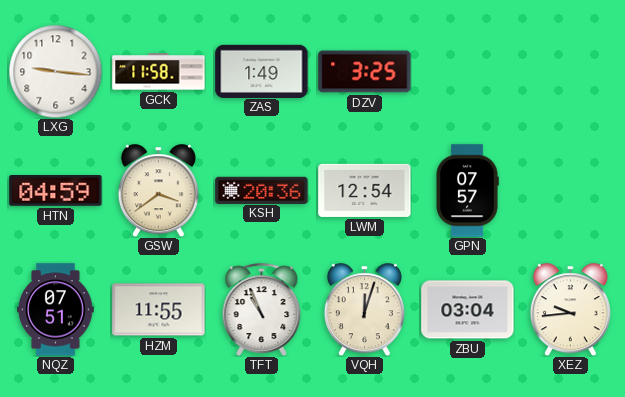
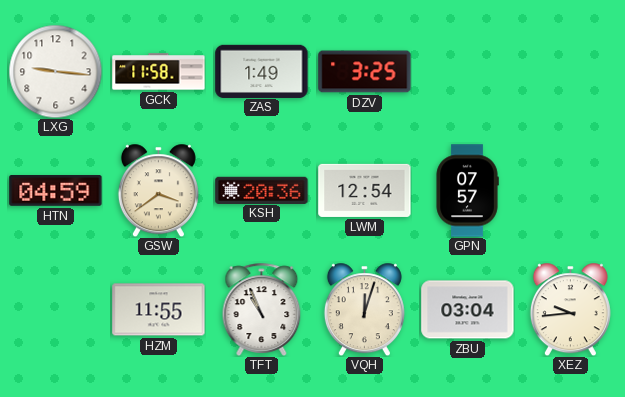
NQZ: 07:51 -> none
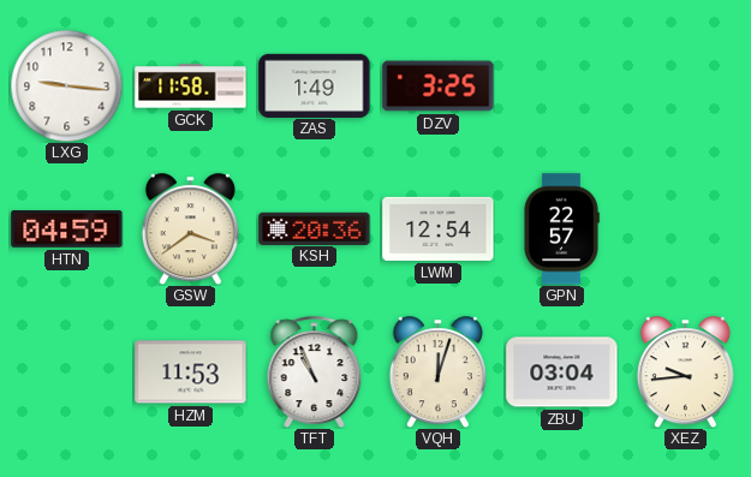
GPN: 07:57 -> 22:57
HZM: 11:55 -> 11:53
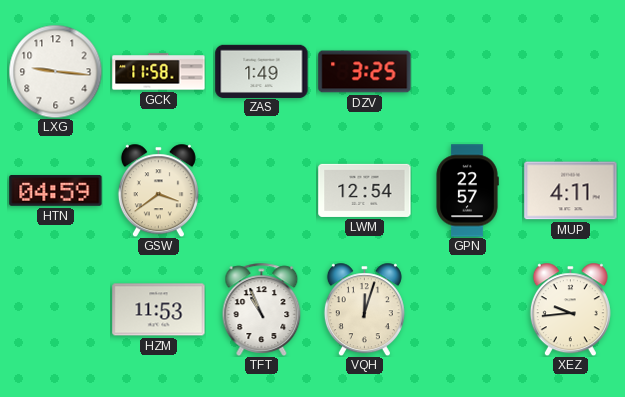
KSH: 20:36 -> none
MUP: none -> 4:11
ZBU: 03:04 -> none
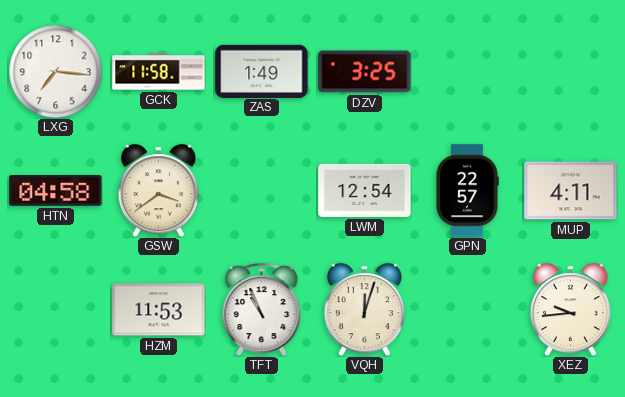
LXG: 9:16 -> 7:16
HTN: 04:59 -> 04:58
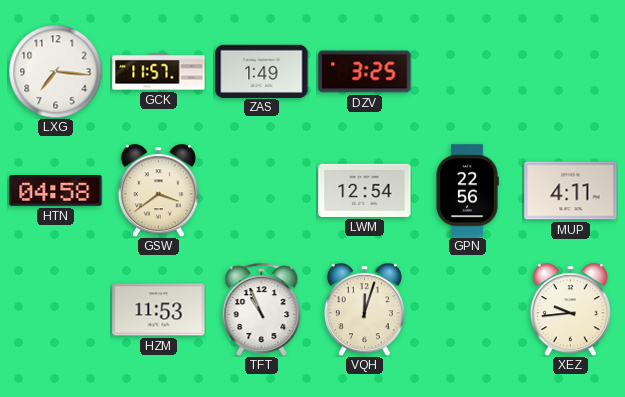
GCK: 11:58 -> 11:57
GPN: 22:57 -> 22:56
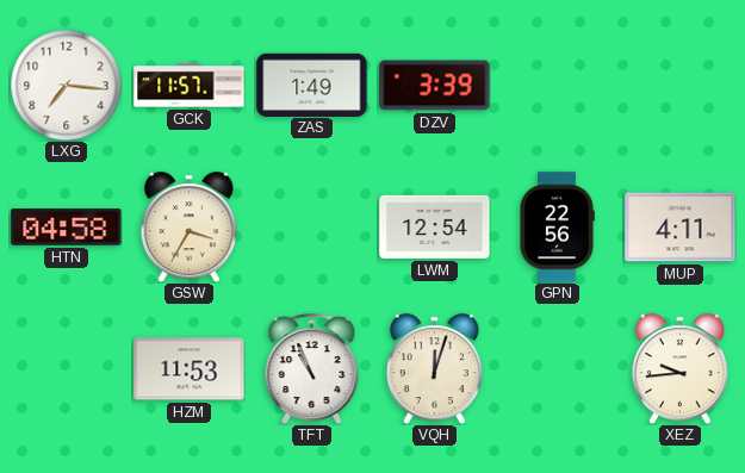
DZV: 3:25 -> 3:39
GSW: 3:39 -> 3:35
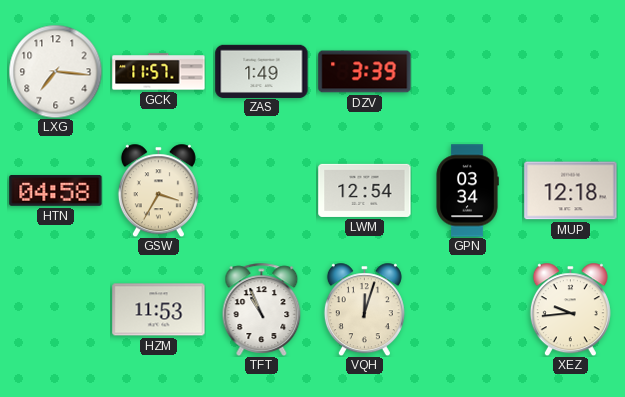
GPN: 22:56 -> 03:34
MUP: 4:11 -> 12:18
